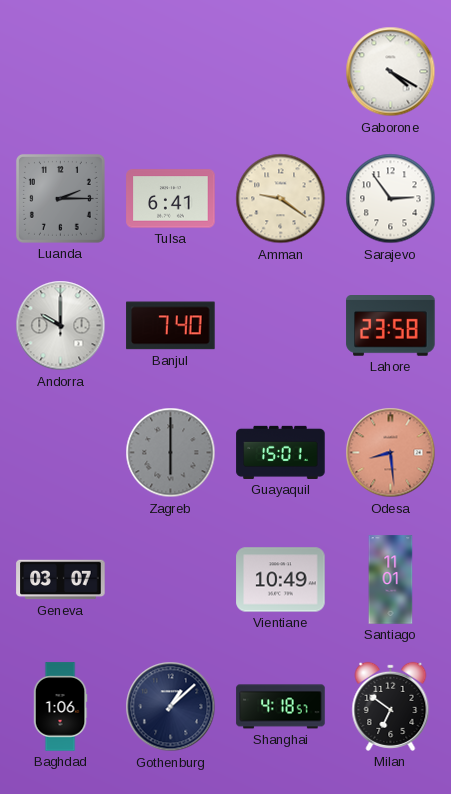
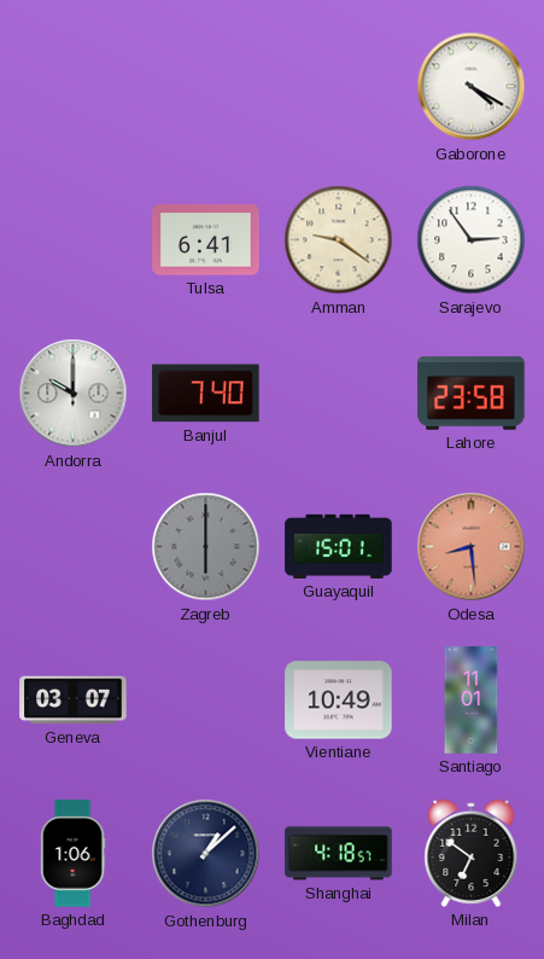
Luanda: 2:15 -> none
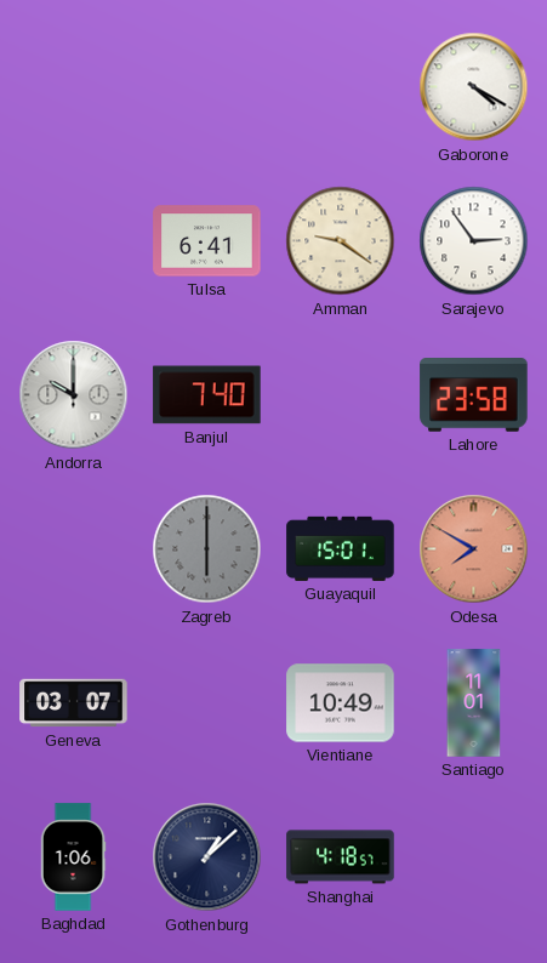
Odesa: 8:29 -> 7:50
Milan: 6:51 -> none
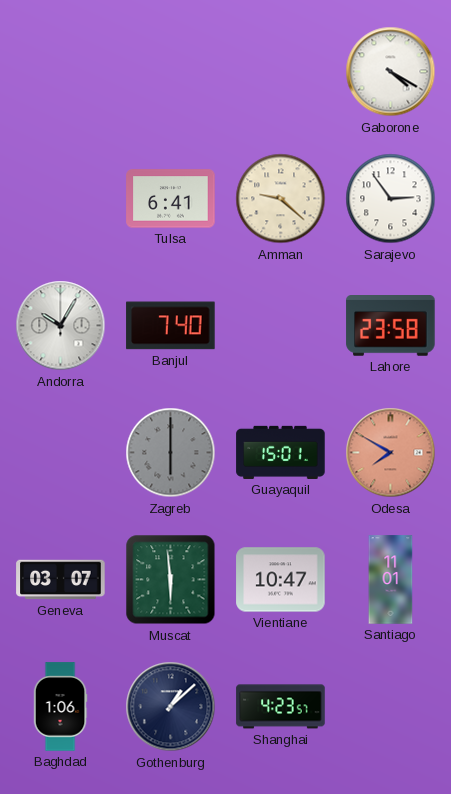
Amman: 9:21 -> 9:22
Andorra: 10:00 -> 10:05
Muscat: none -> 5:59
Vientiane: 10:49 -> 10:47
Shanghai: 4:18 -> 4:23
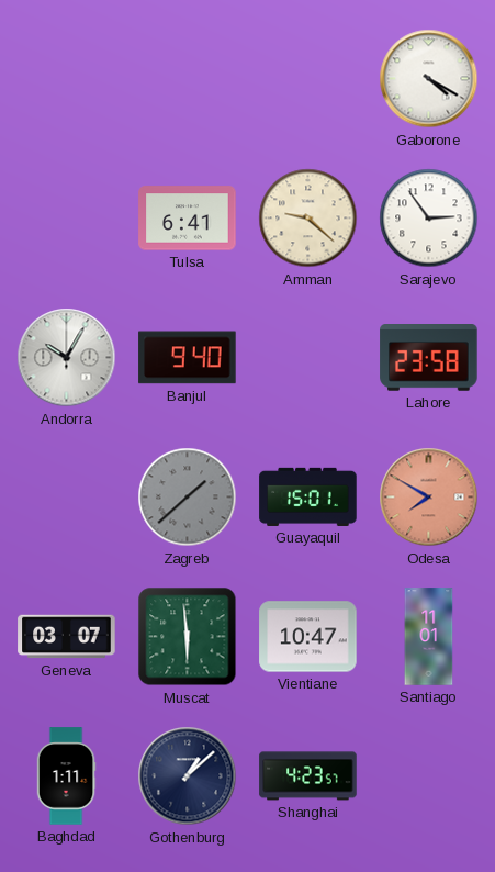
Banjul: 7:40 -> 9:40
Zagreb: 6:00 -> 1:38
Baghdad: 1:06 -> 1:11
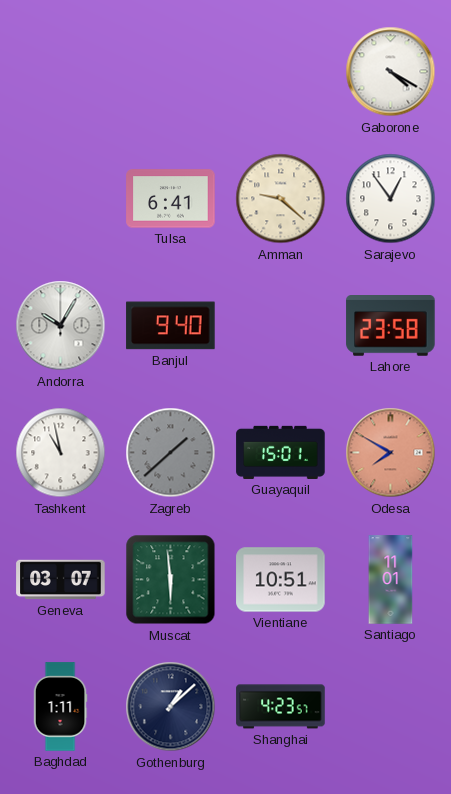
Sarajevo: 2:54 -> 12:54
Tashkent: none -> 10:58
Vientiane: 10:47 -> 10:51
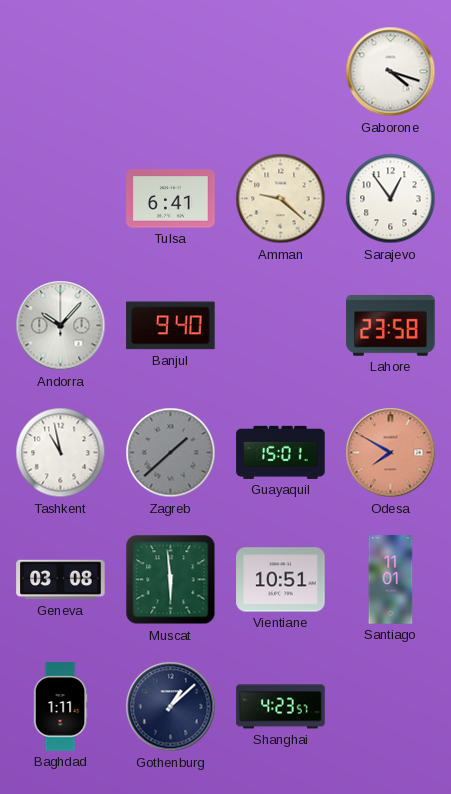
Gaborone: 4:20 -> 4:18
Andorra: 10:05 -> 10:07
Geneva: 03:07 -> 03:08
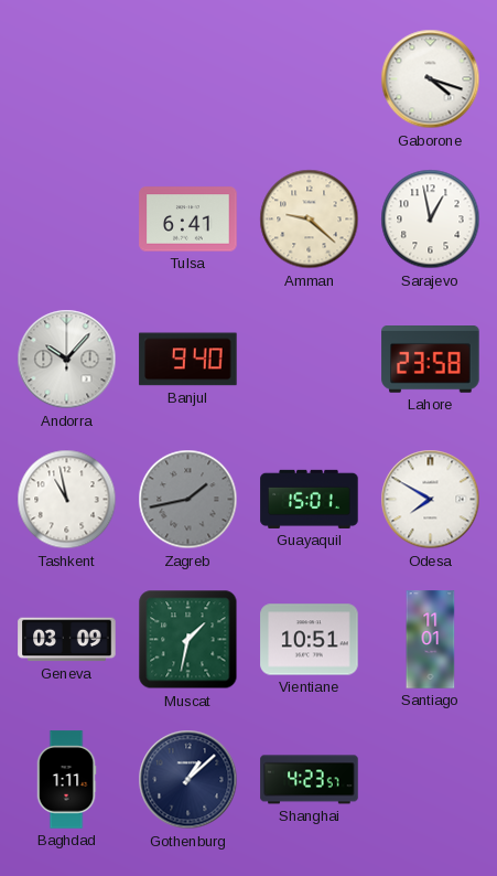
Sarajevo: 12:54 -> 12:58
Zagreb: 1:38 -> 1:43
Odesa dial: salmon -> white
Geneva: 03:08 -> 03:09
Muscat: 5:59 -> 1:32
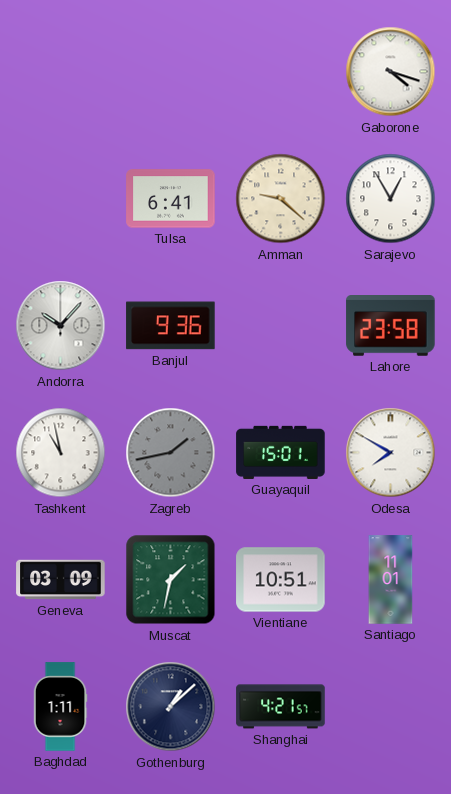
Sarajevo: 12:58 -> 12:55
Banjul: 9:40 -> 9:36
Shanghai: 4:23 -> 4:21
